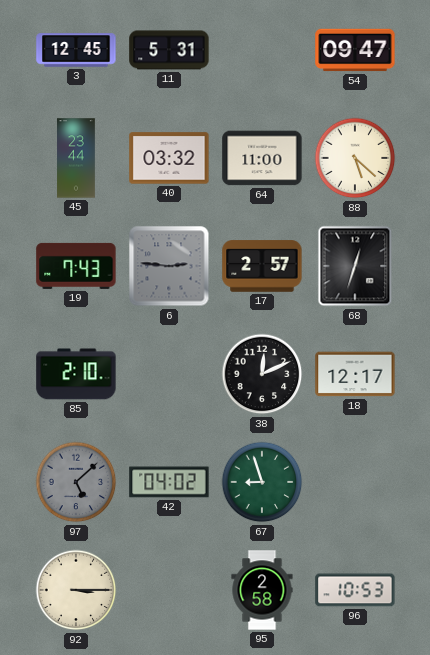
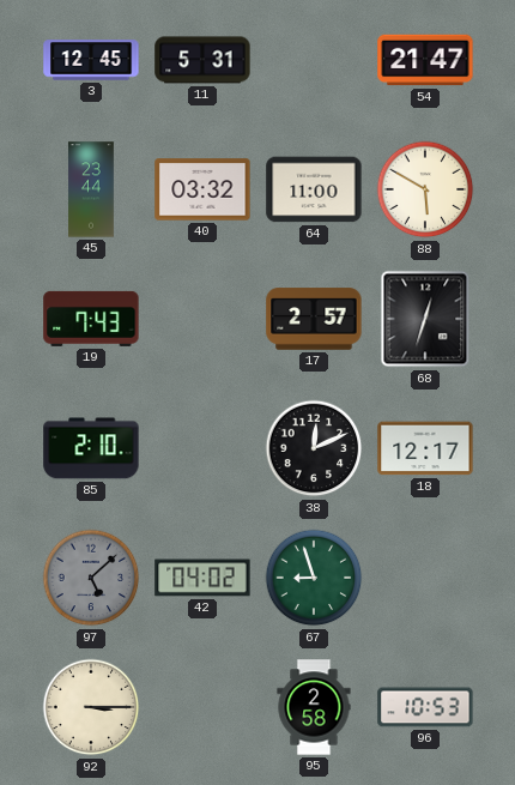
54: 09:47 -> 21:47
88: 5:22 -> 5:50
6: 2:46 -> none
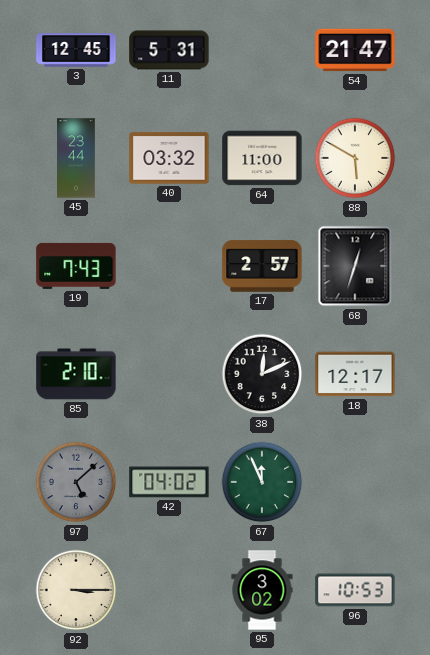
67: 8:57 -> 11:56
95: 2:58 -> 3:02
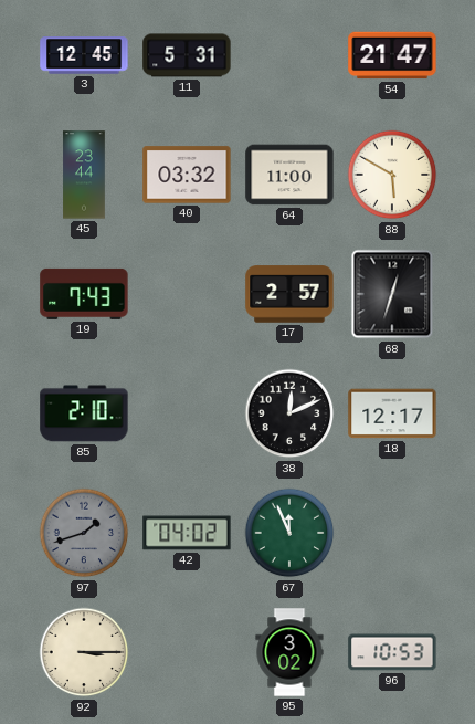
97: 5:08 -> 1:42
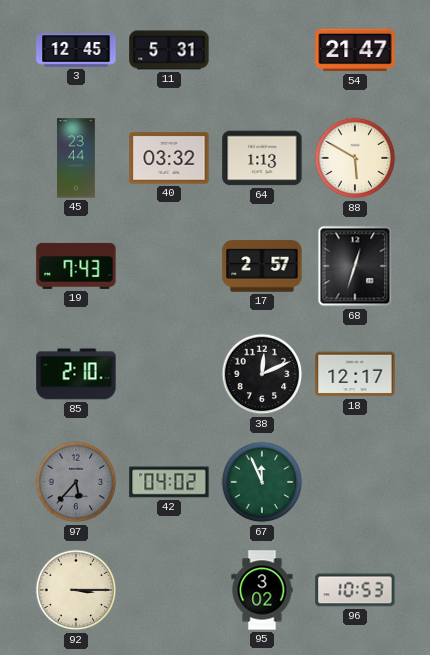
64: 11:00 -> 1:13
97: 1:42 -> 5:37
